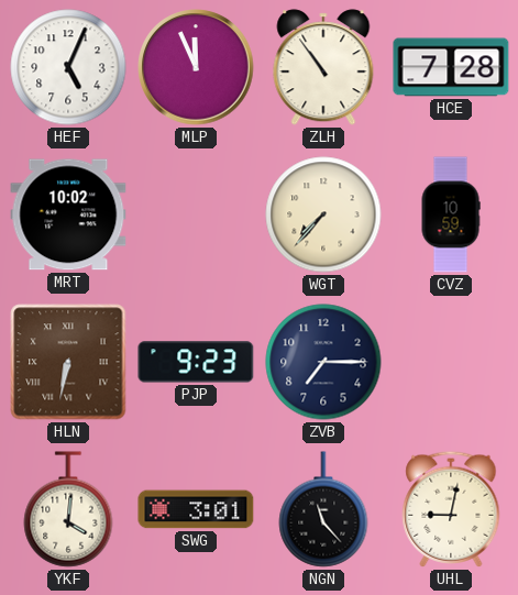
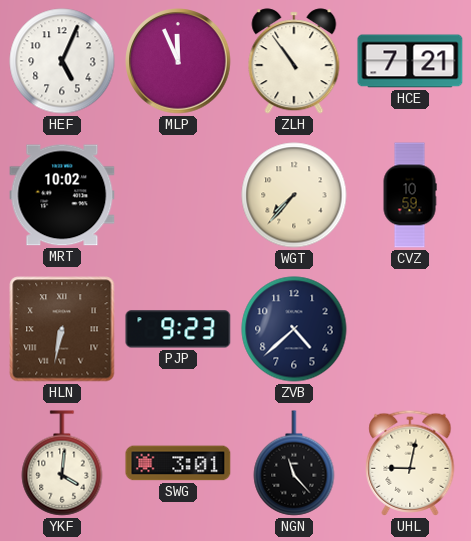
HCE: 7:28 -> 7:21
ZVB: 7:15 -> 4:38
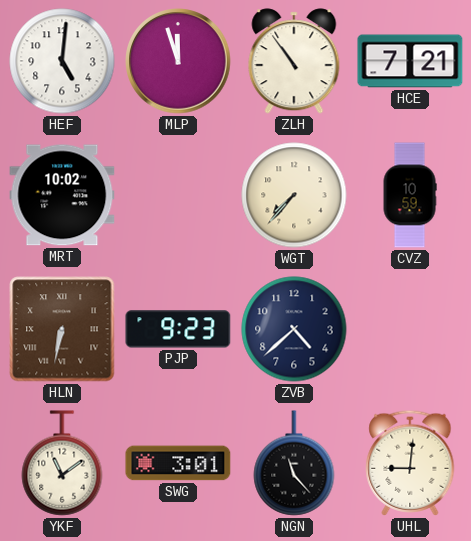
HEF: 5:04 -> 5:01
MLP: 11:56 -> 11:57
YKF: 4:01 -> 11:09
UHL: 9:02 -> 9:01
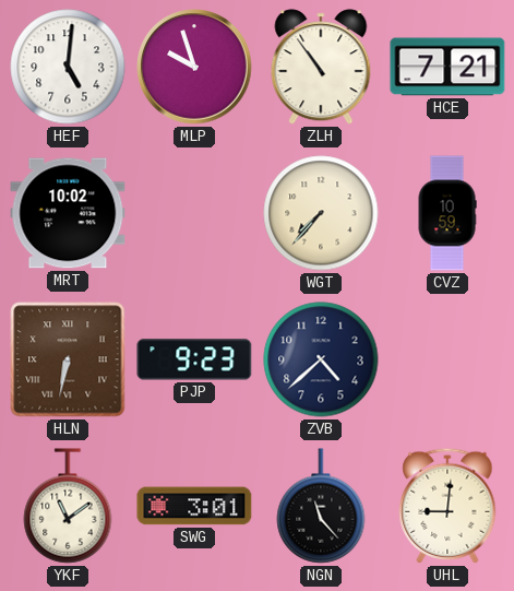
MLP: 11:57 -> 9:57
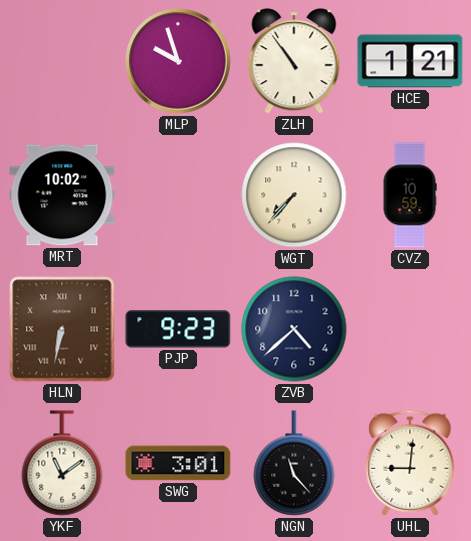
HEF: 5:01 -> none
HCE: 7:21 -> 1:21
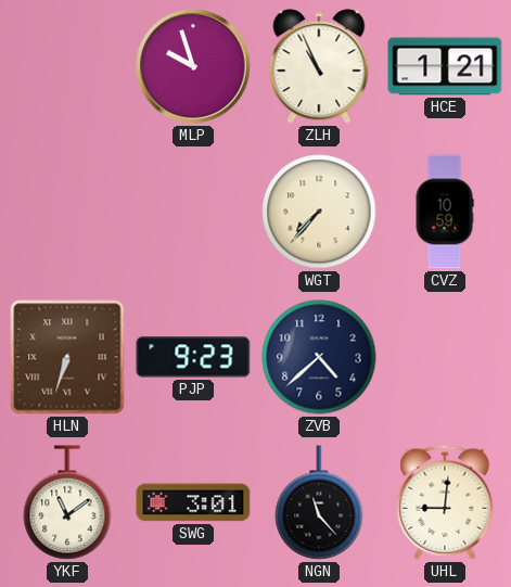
ZLH: 10:54 -> 10:56
MRT: 10:02 -> none
HLN: 6:32 -> 6:33
